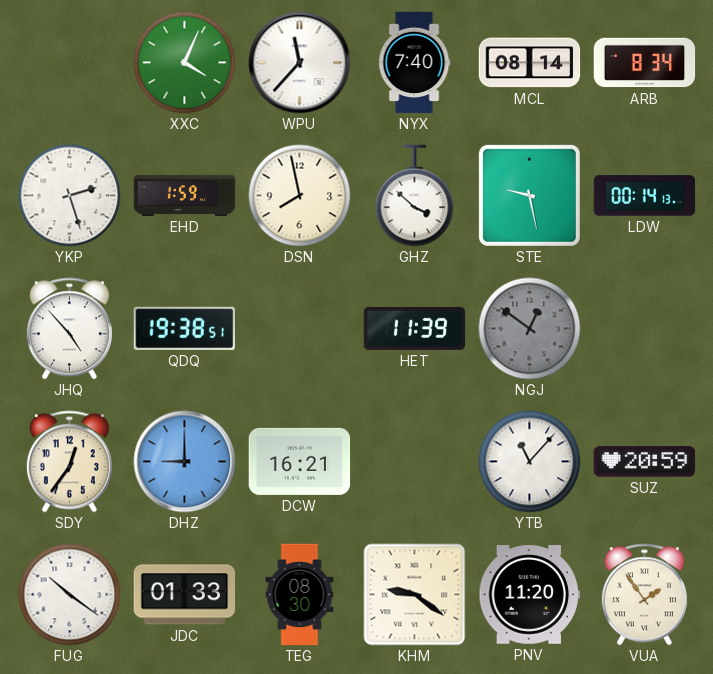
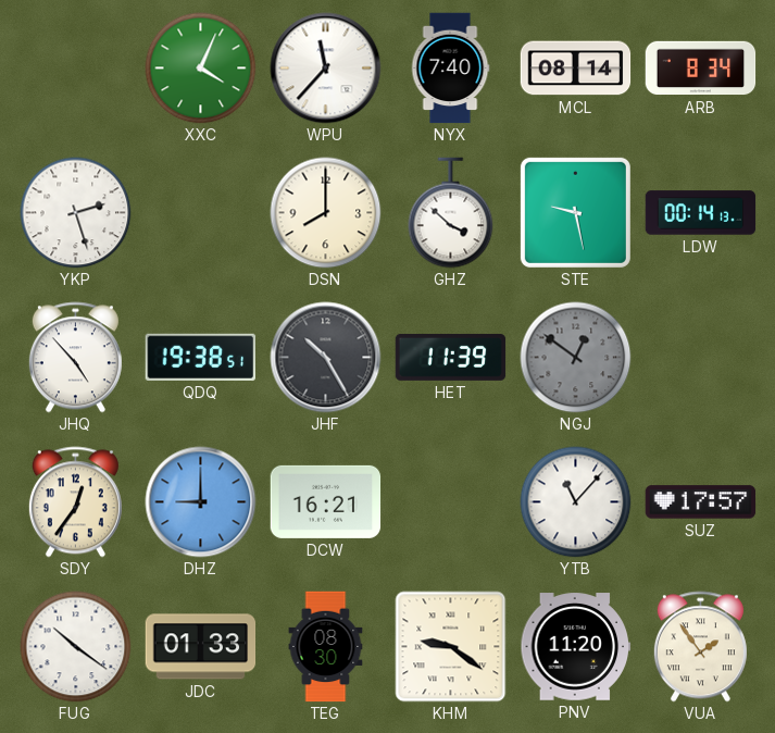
EHD: 1:59 -> none
DSN: 7:58 -> 8:00
JHF: none -> 10:25
SUZ: 20:59 -> 17:57
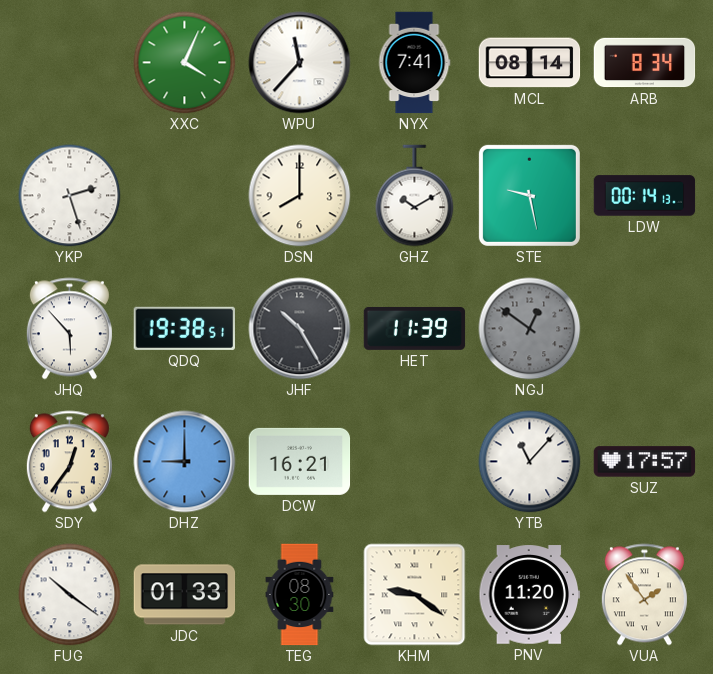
NYX: 7:40 -> 7:41
GHZ: 3:52 -> 10:10
JHQ: 4:53 -> 5:53
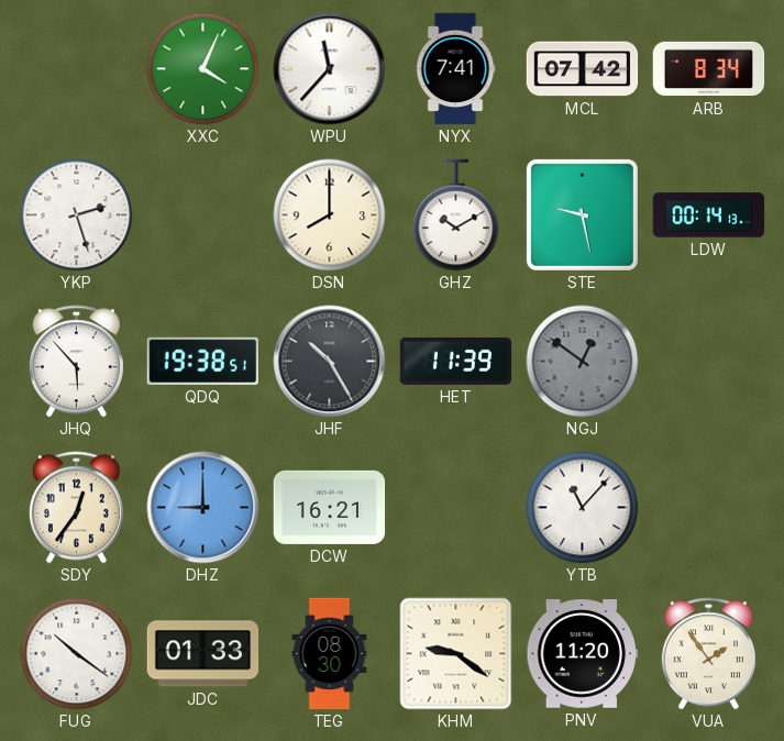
MCL: 08:14 -> 07:42
SUZ: 17:57 -> none
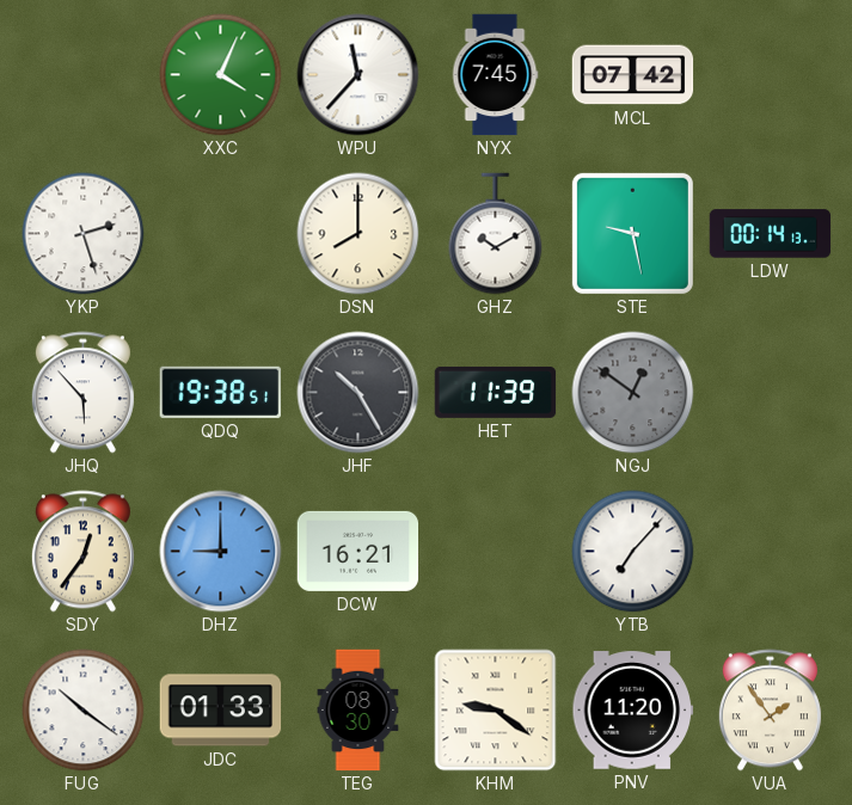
NYX: 7:41 -> 7:45
ARB: 8:34 -> none
YTB: 11:07 -> 7:07
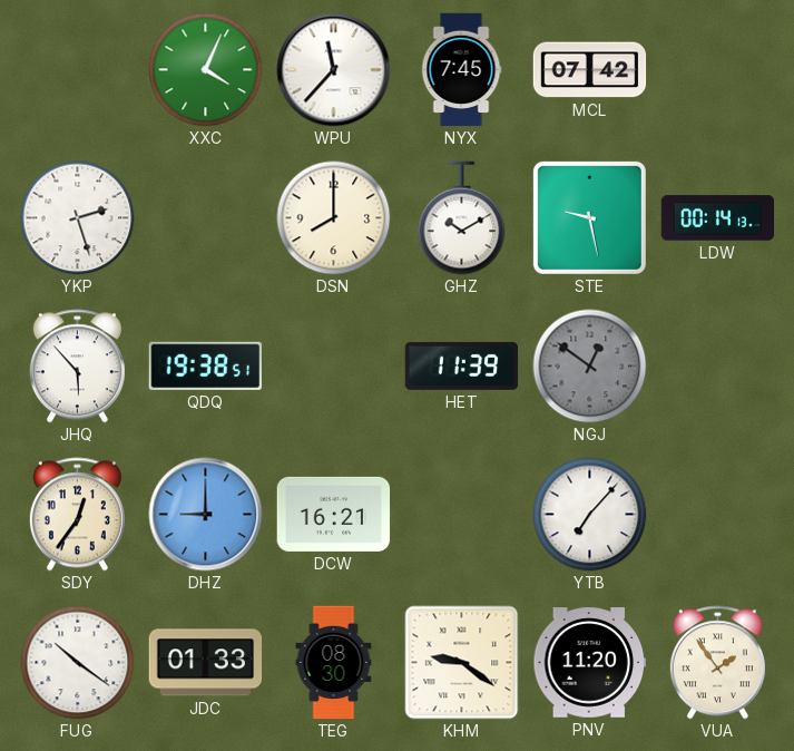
JHF: 10:25 -> none
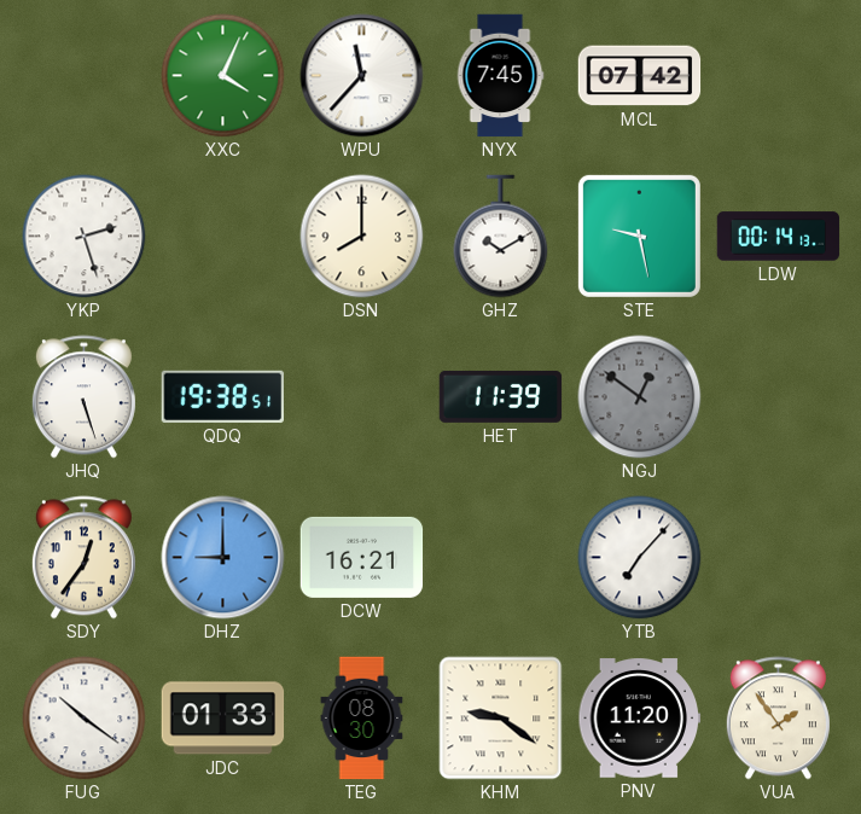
JHQ: 5:53 -> 5:27
